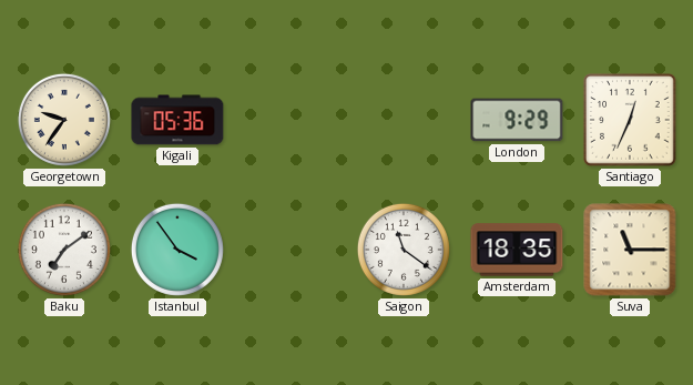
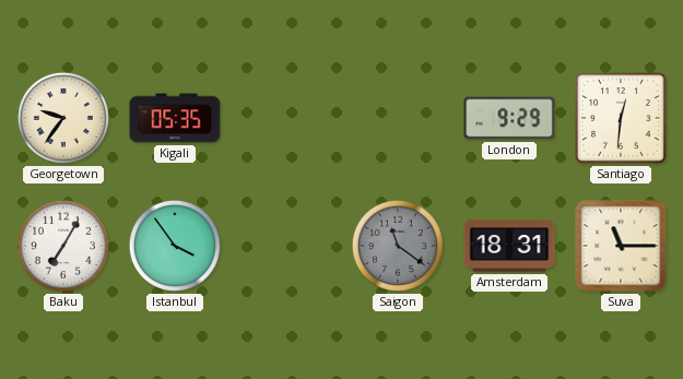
Kigali: 05:36 -> 05:35
Santiago: 12:34 -> 12:31
Baku: 7:09 -> 7:05
Saigon dial: white -> grey
Amsterdam: 18:35 -> 18:31
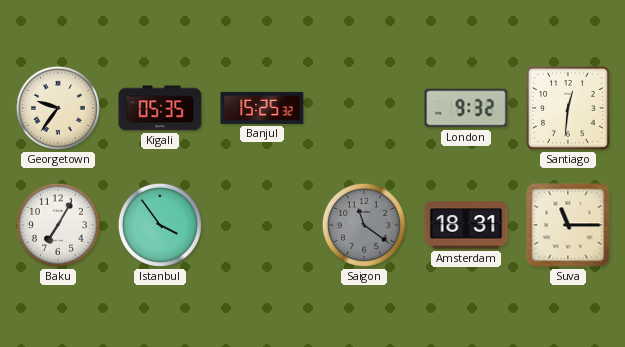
Banjul: none -> 15:25
London: 9:29 -> 9:32
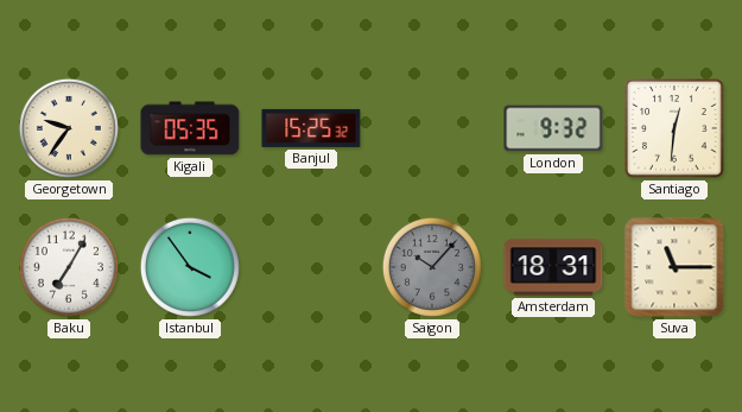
Saigon: 11:21 -> 10:07
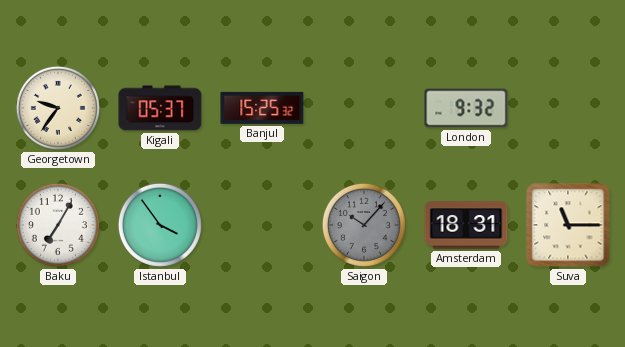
Kigali: 05:35 -> 05:37
Santiago: 12:31 -> none
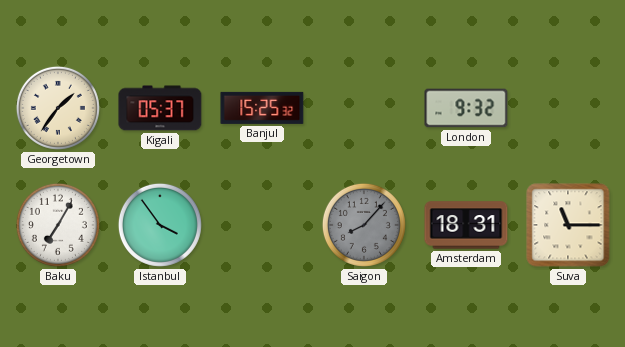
Georgetown: 9:36 -> 1:36
Saigon: 10:07 -> 8:07
